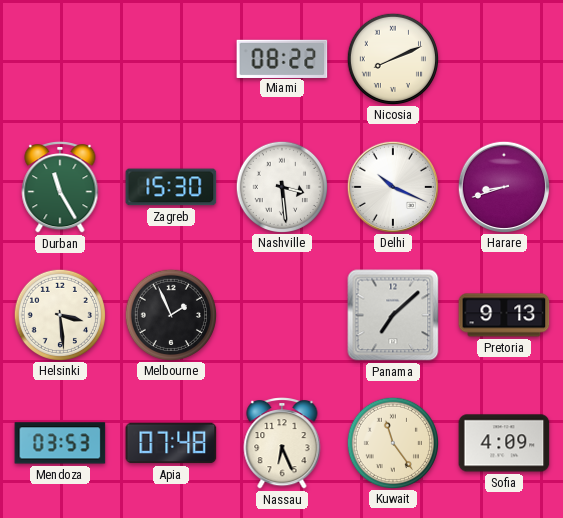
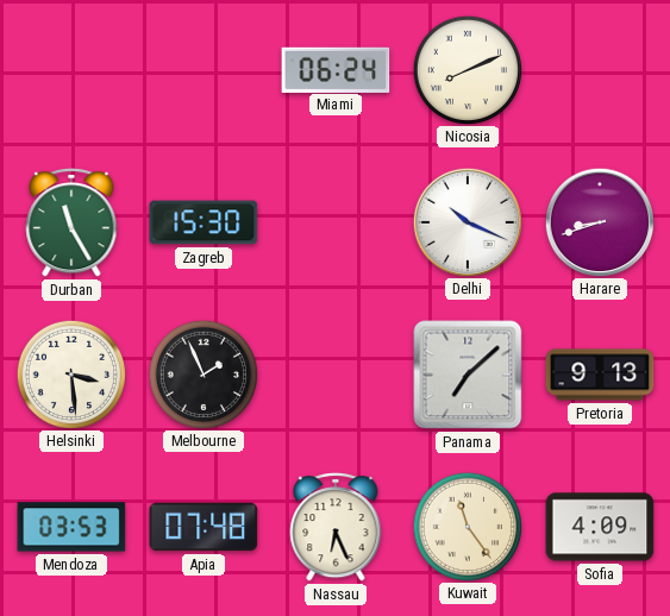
Miami: 08:22 -> 06:24
Nashville: 3:29 -> none
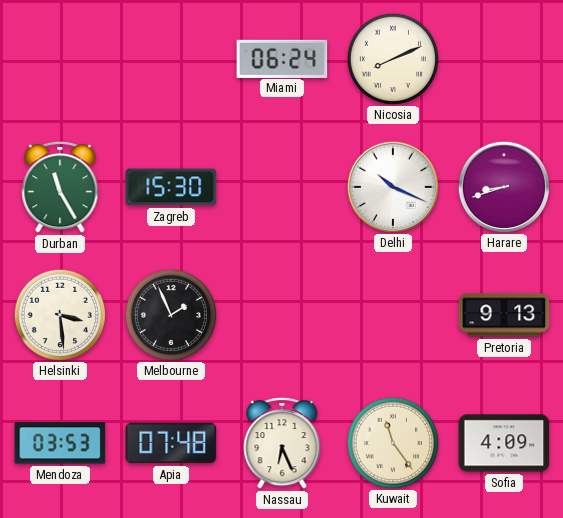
Panama: 7:08 -> none
